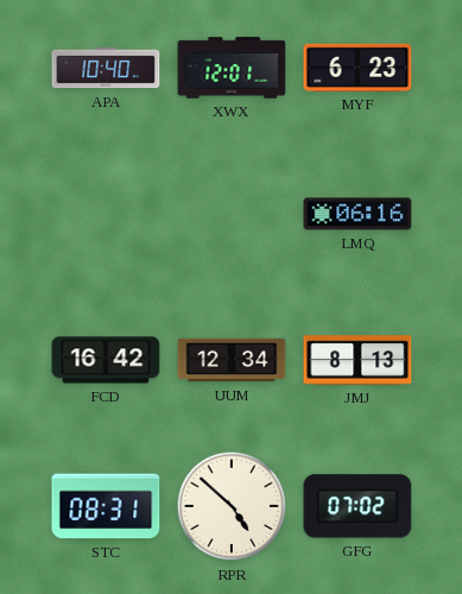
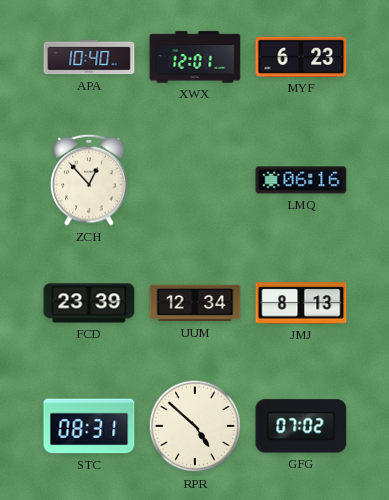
ZCH: none -> 12:53
FCD: 16:42 -> 23:39
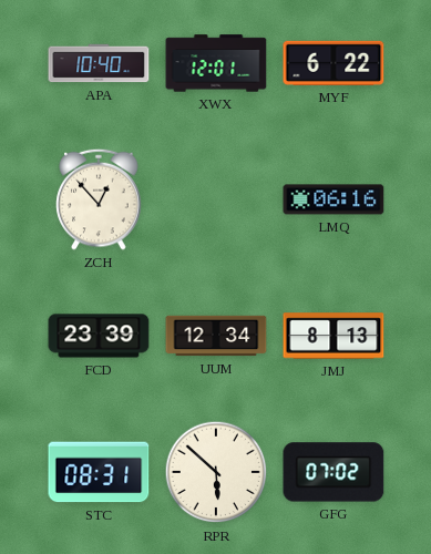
MYF: 6:23 -> 6:22
RPR: 4:52 -> 5:52
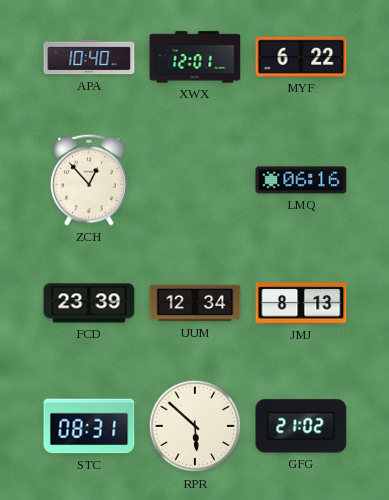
GFG: 07:02 -> 21:02
